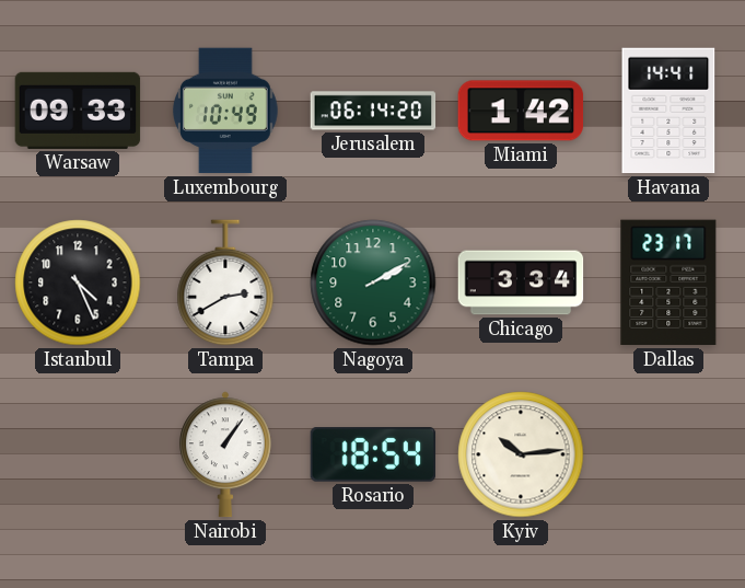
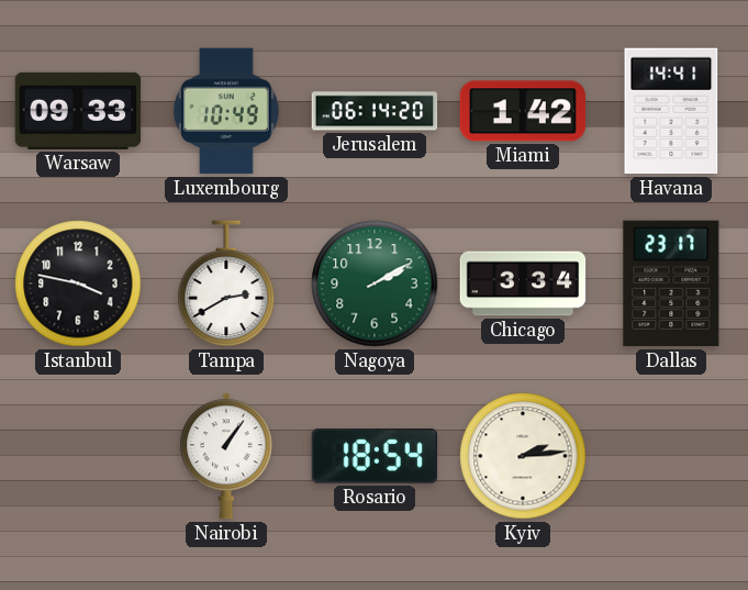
Istanbul: 4:26 -> 3:47
Kyiv: 10:14 -> 2:14
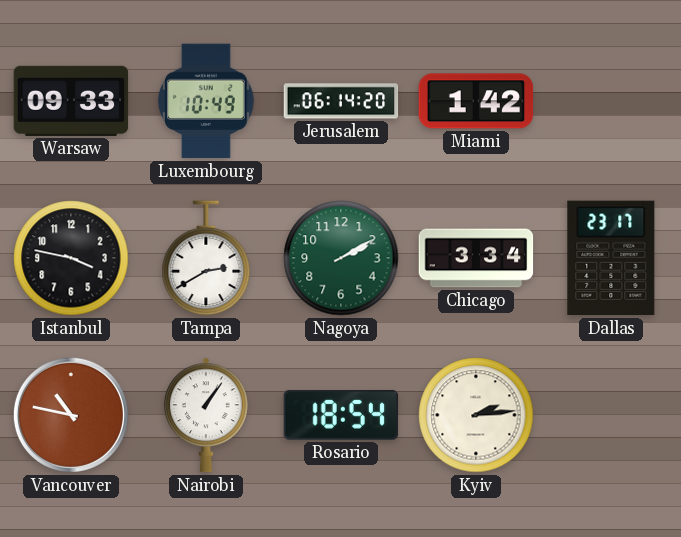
Havana: 14:41 -> none
Vancouver: none -> 10:47
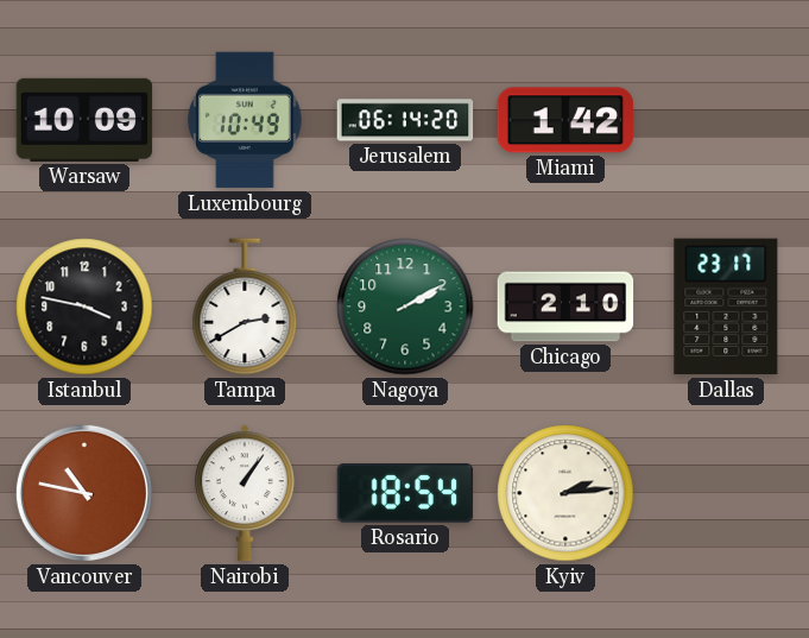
Warsaw: 09:33 -> 10:09
Chicago: 3:34 -> 2:10
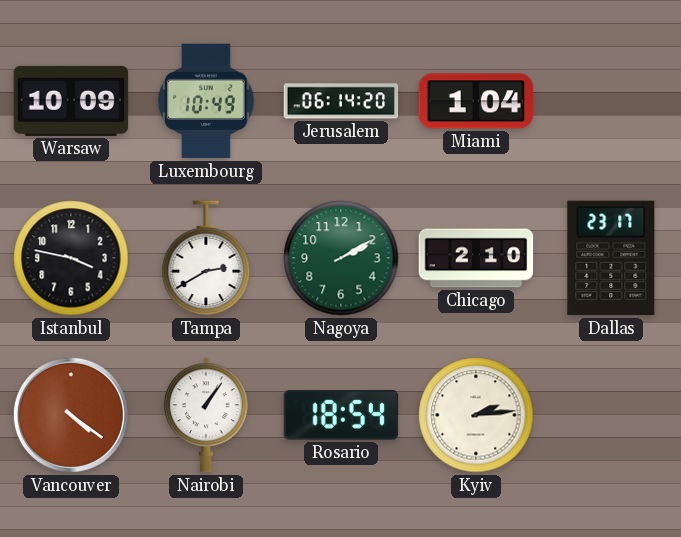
Miami: 1:42 -> 1:04
Vancouver: 10:47 -> 4:21
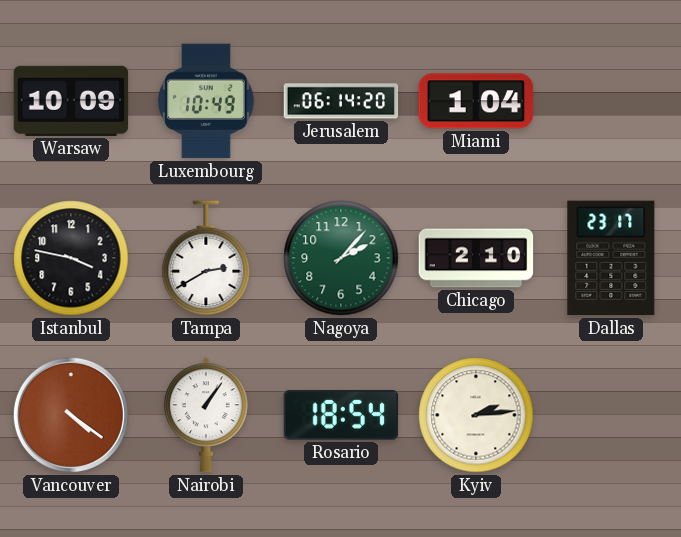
Nagoya: 2:10 -> 2:07
